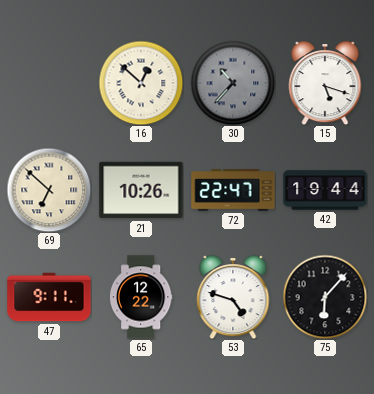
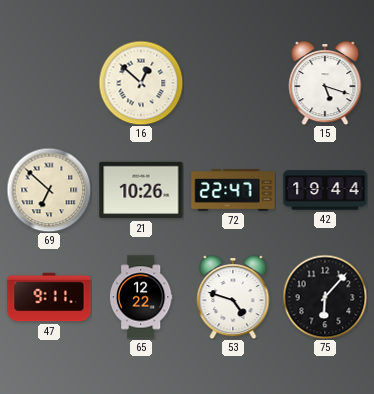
30: 10:37 -> none
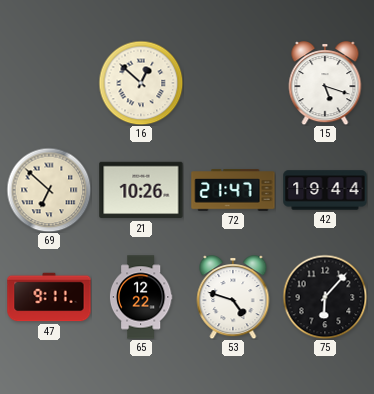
72: 22:47 -> 21:47
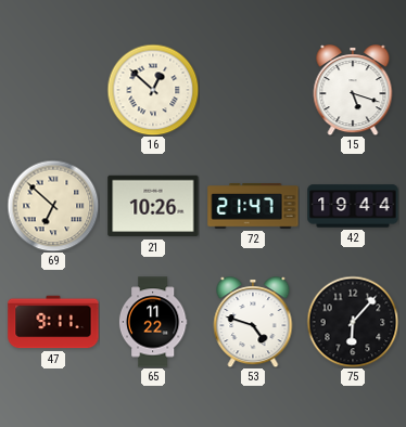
65: 12:22 -> 11:22
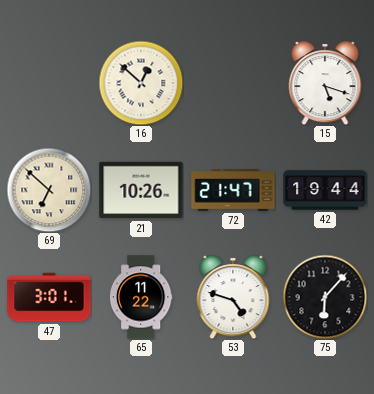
47: 9:11 -> 3:01
